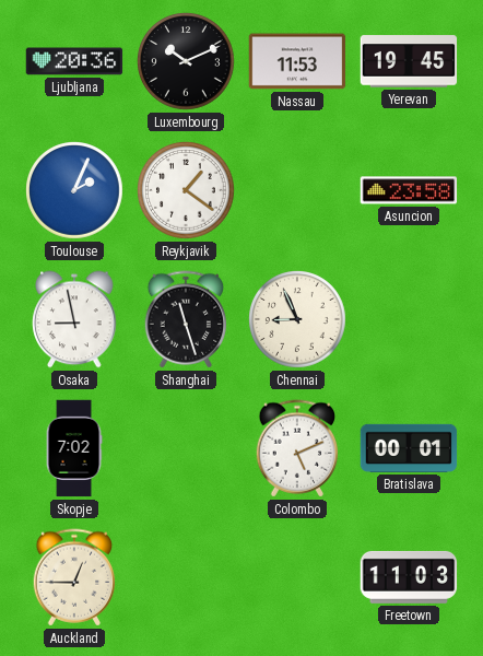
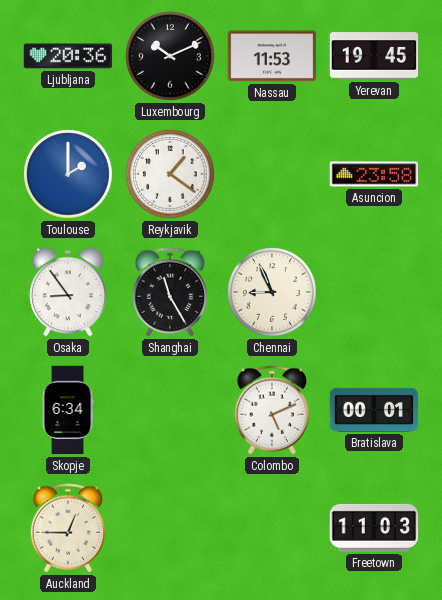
Toulouse: 2:04 -> 2:00
Osaka: 8:58 -> 8:54
Shanghai: 11:27 -> 11:25
Skopje: 7:02 -> 6:34
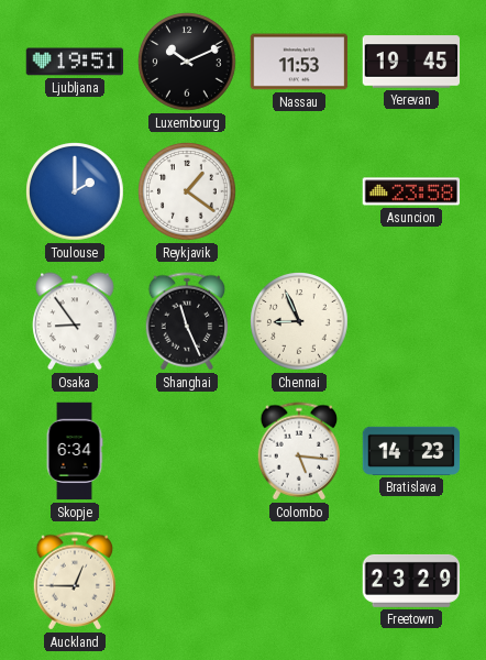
Ljubljana: 20:36 -> 19:51
Shanghai: 11:25 -> 11:26
Colombo: 5:11 -> 5:16
Bratislava: 00:01 -> 14:23
Freetown: 11:03 -> 23:29
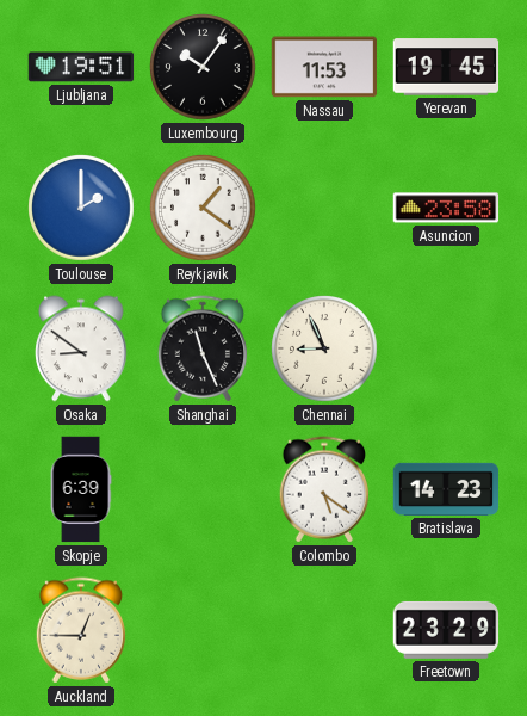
Luxembourg: 10:11 -> 10:06
Osaka: 8:54 -> 8:51
Skopje: 6:34 -> 6:39
Colombo: 5:16 -> 5:21
